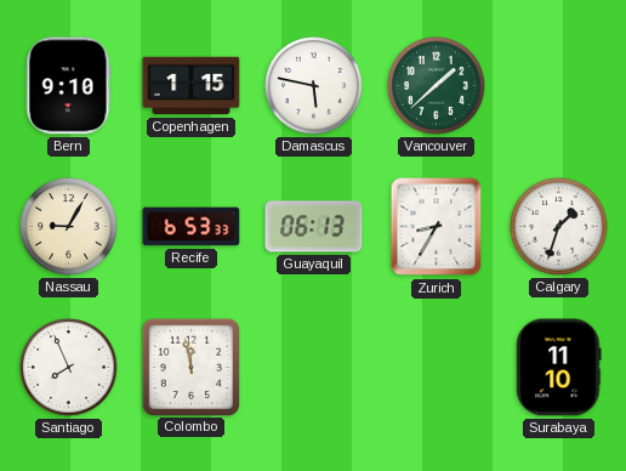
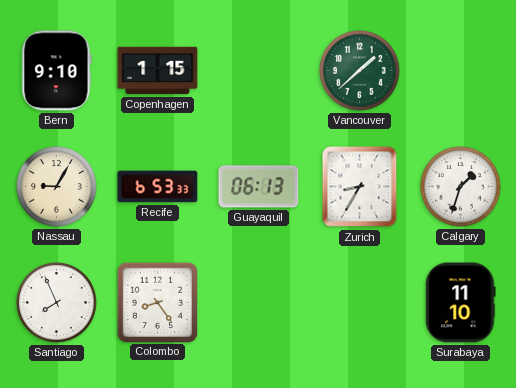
Damascus: 5:47 -> none
Colombo: 11:58 -> 8:24
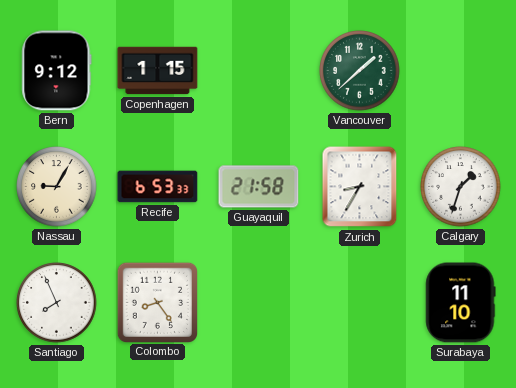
Bern: 9:10 -> 9:12
Guayaquil: 06:13 -> 21:58
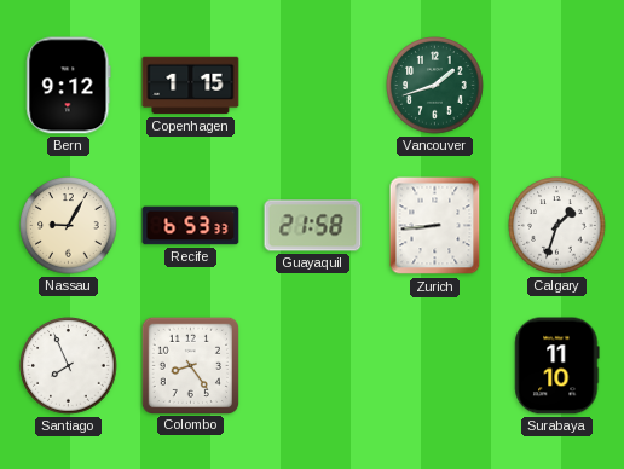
Vancouver: 1:38 -> 1:42
Zurich: 8:35 -> 8:44
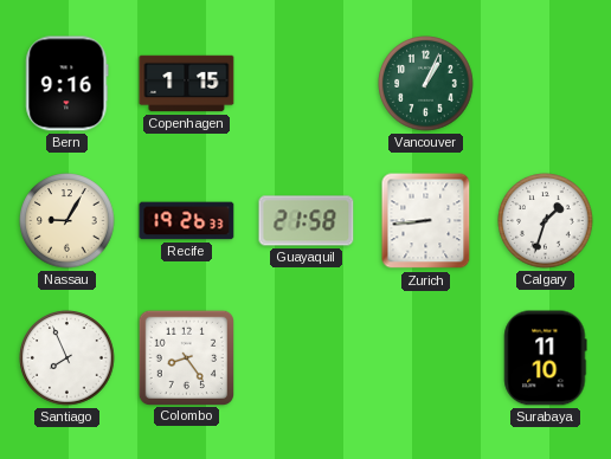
Bern: 9:12 -> 9:16
Vancouver: 1:42 -> 1:04
Recife: 6:53 -> 19:26
